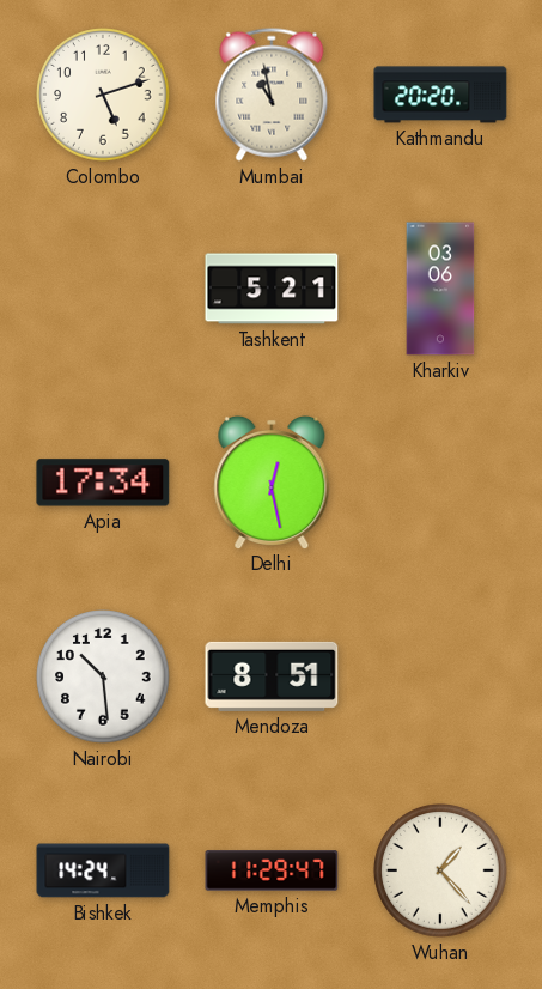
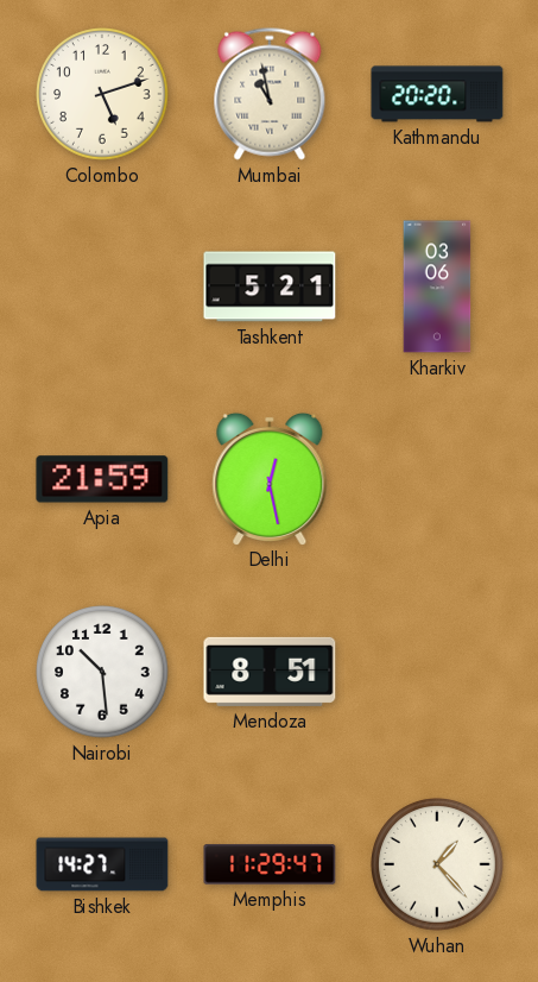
Apia: 17:34 -> 21:59
Bishkek: 14:24 -> 14:27
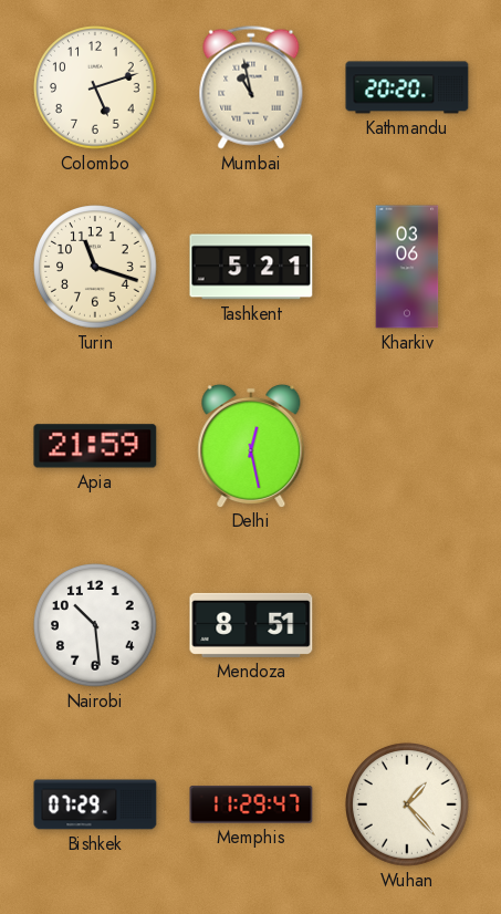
Turin: none -> 11:18
Bishkek: 14:27 -> 07:29
